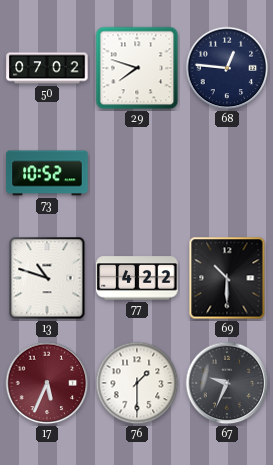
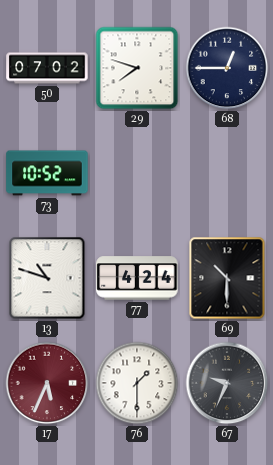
68: 12:46 -> 12:45
77: 4:22 -> 4:24
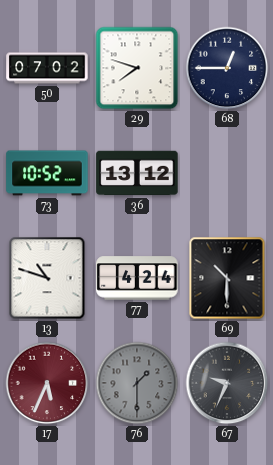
36: none -> 13:12
76 dial: white -> grey
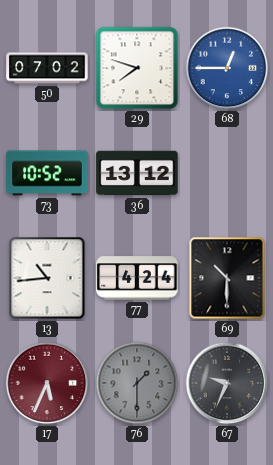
68 dial: navy -> blue
13: 10:48 -> 10:44
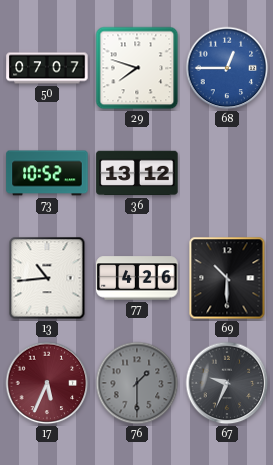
50: 07:02 -> 07:07
77: 4:24 -> 4:26
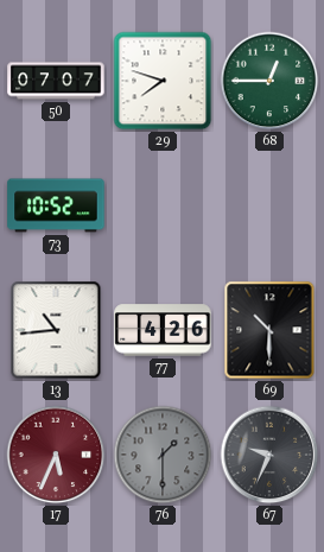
68 dial: blue -> green
36: 13:12 -> none
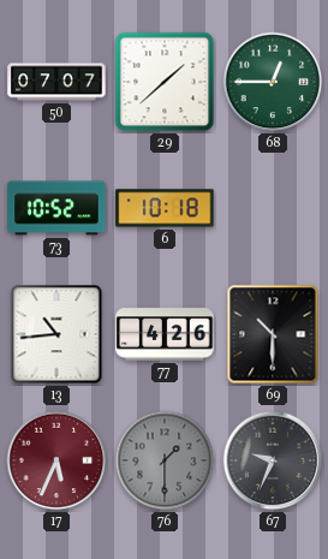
29: 7:48 -> 1:38
6: none -> 10:18
